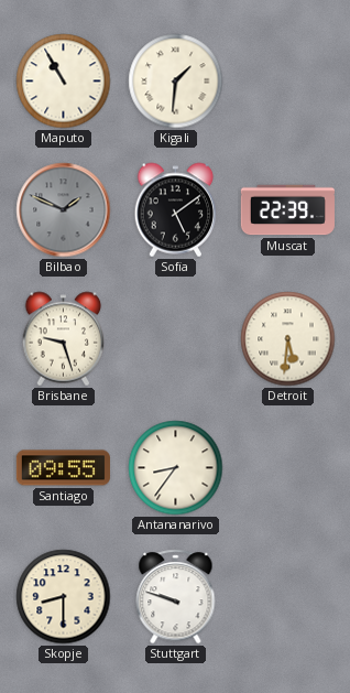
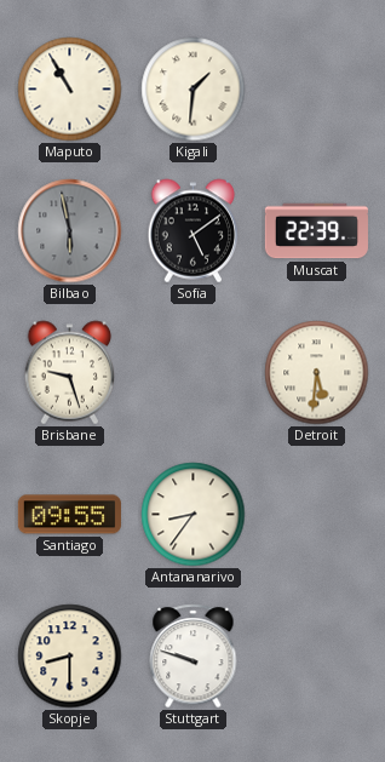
Bilbao: 1:49 -> 5:58
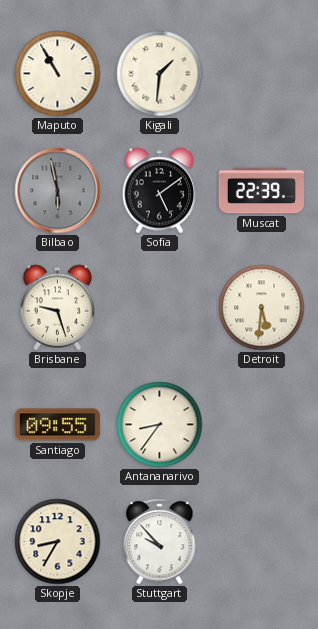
Skopje: 8:30 -> 8:35
Stuttgart: 9:48 -> 9:53
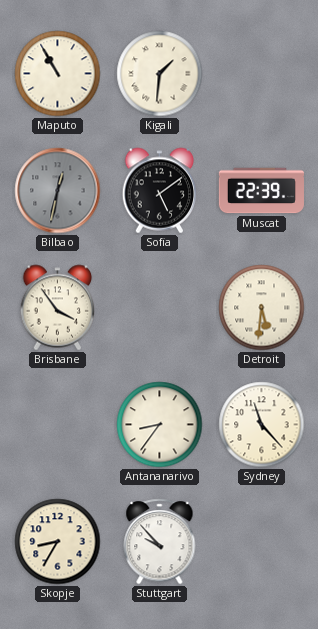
Bilbao: 5:58 -> 12:32
Brisbane: 9:27 -> 3:54
Santiago: 09:55 -> none
Sydney: none -> 11:23
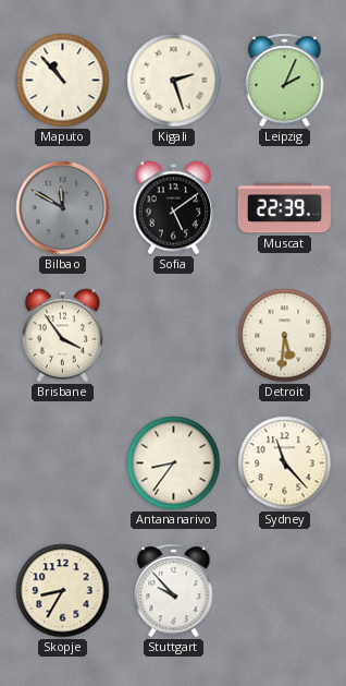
Maputo: 10:55 -> 10:53
Kigali: 1:31 -> 2:27
Leipzig: none -> 2:04
Bilbao: 12:32 -> 11:50
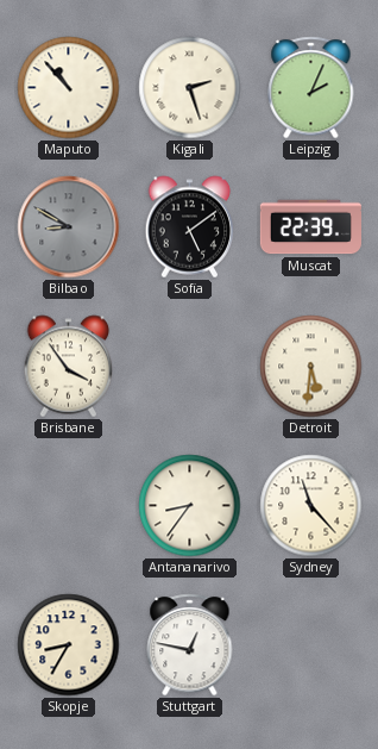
Bilbao: 11:50 -> 8:50
Stuttgart: 9:53 -> 12:47
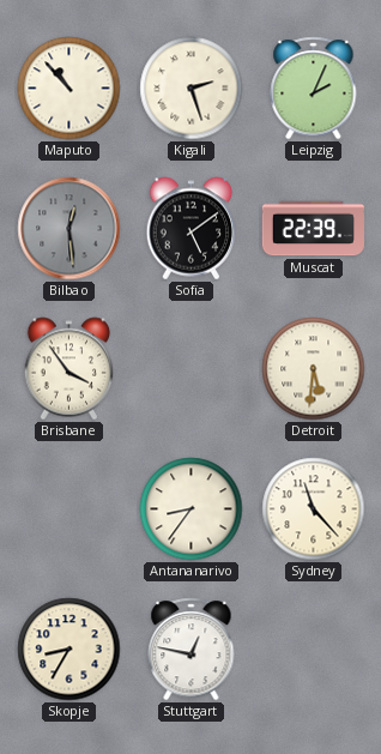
Bilbao: 8:50 -> 12:29
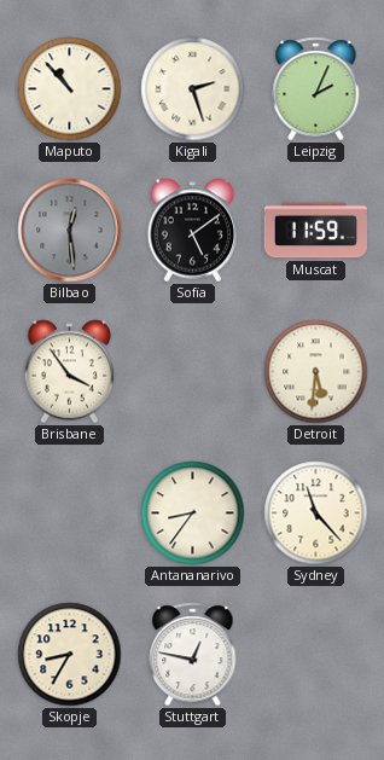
Muscat: 22:39 -> 11:59
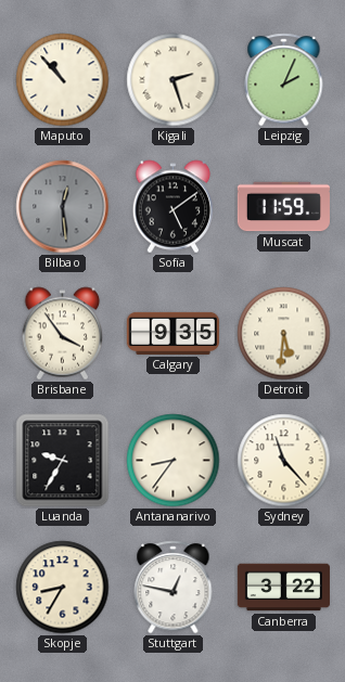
Calgary: none -> 9:35
Luanda: none -> 9:35
Canberra: none -> 3:22
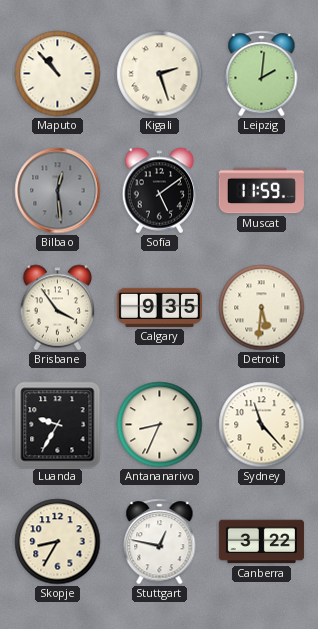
Leipzig: 2:04 -> 2:01
Antananarivo: 8:36 -> 8:34
